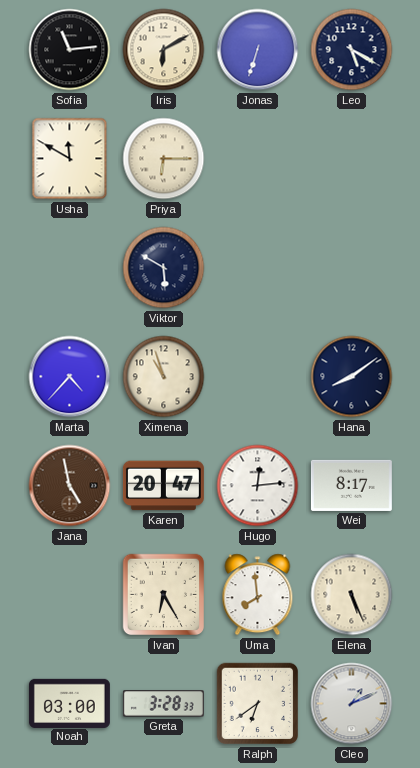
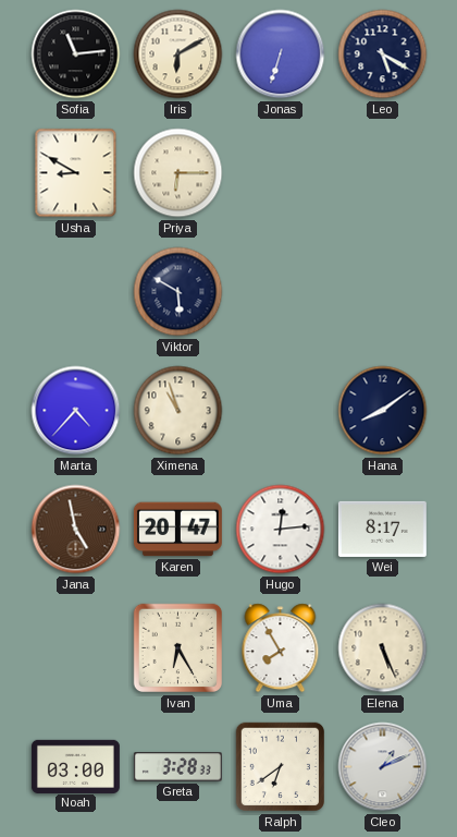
Usha: 11:50 -> 8:50
Uma: 7:59 -> 7:55
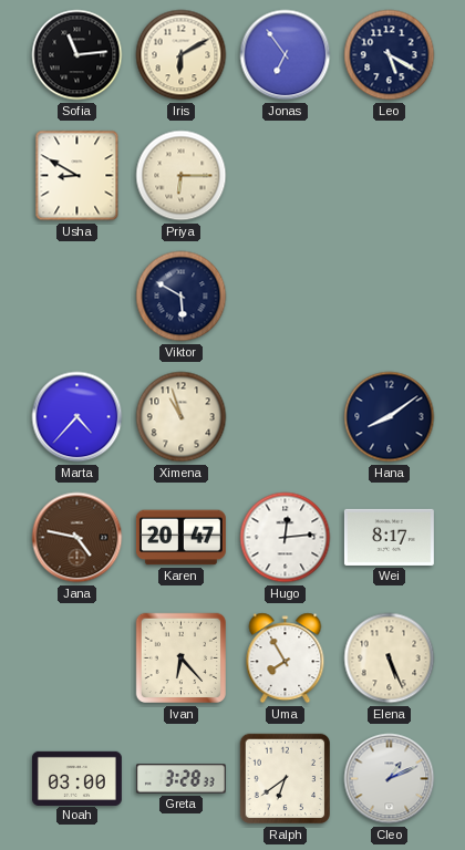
Jonas: 6:33 -> 6:54
Jana: 4:58 -> 4:47
Ivan: 6:25 -> 6:23
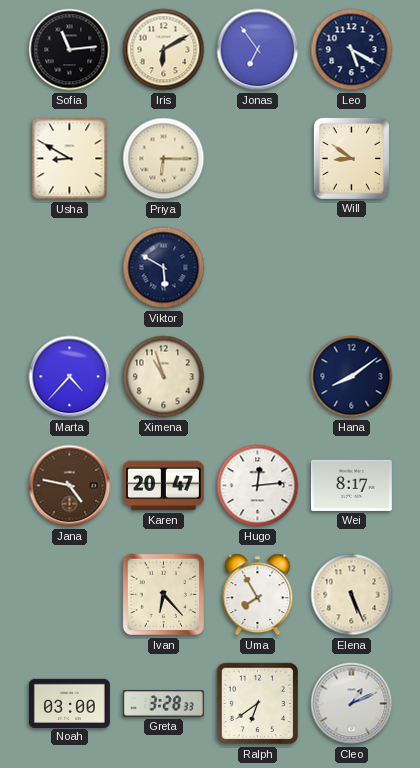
Will: none -> 8:51
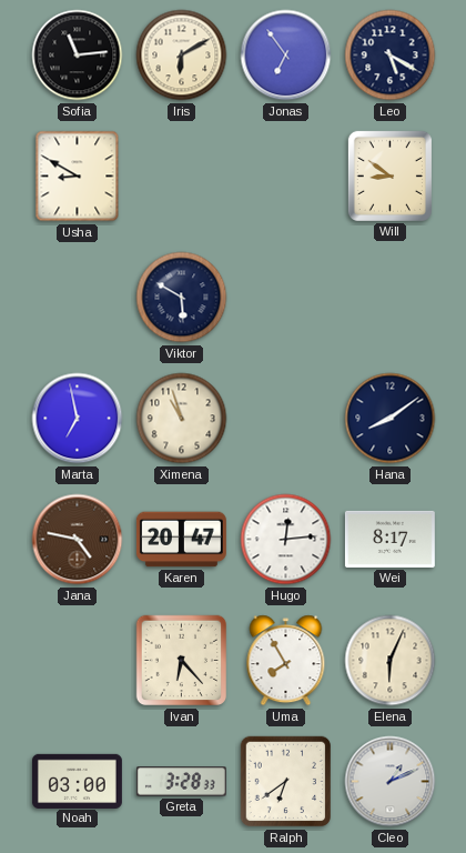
Priya: 6:15 -> none
Marta: 4:37 -> 6:58
Elena: 5:26 -> 6:04
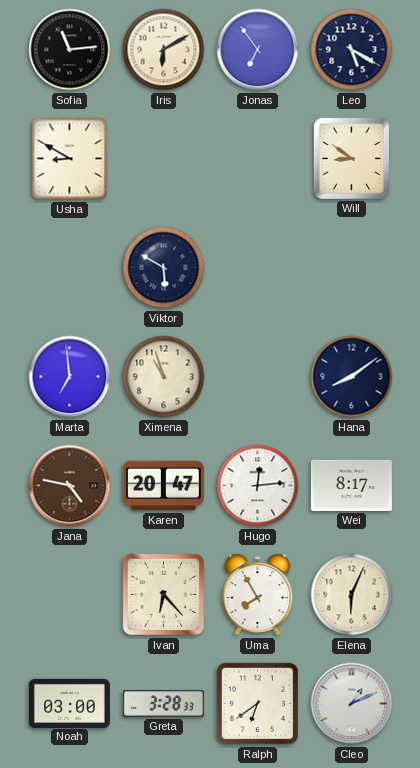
Marta: 6:58 -> 6:59
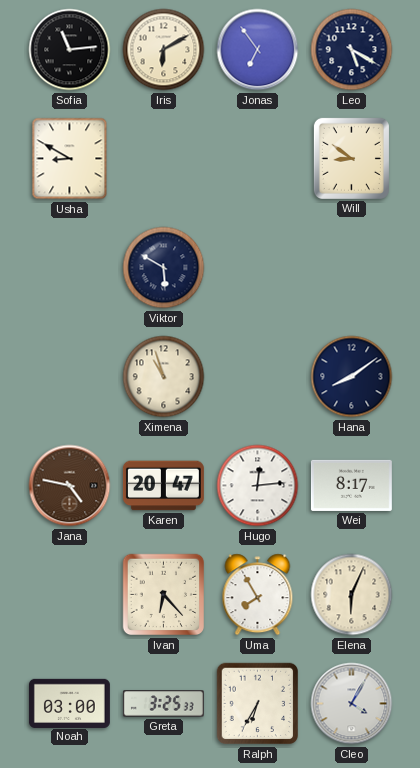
Marta: 6:59 -> none
Greta: 3:28 -> 3:25
Ralph: 6:39 -> 6:35
Cleo: 1:11 -> 4:05
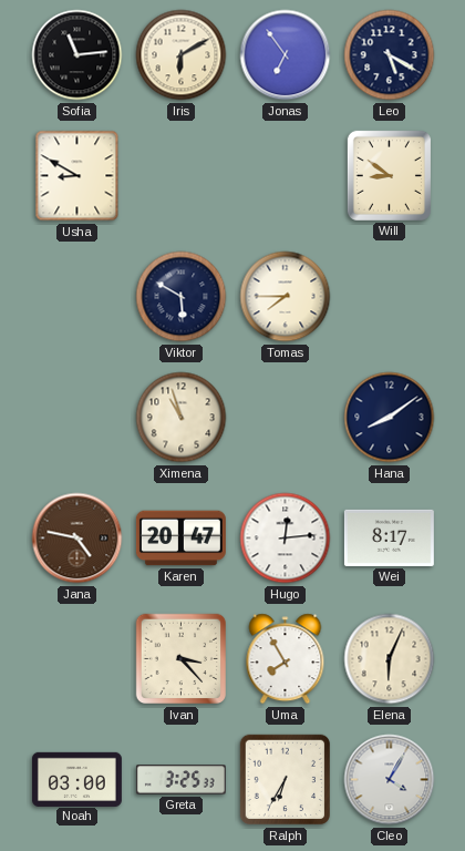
Tomas: none -> 7:45
Ivan: 6:23 -> 3:23
